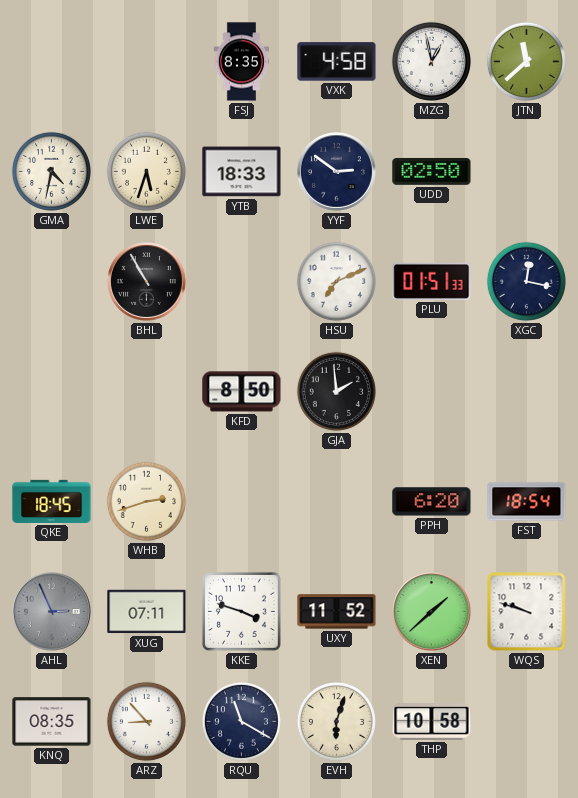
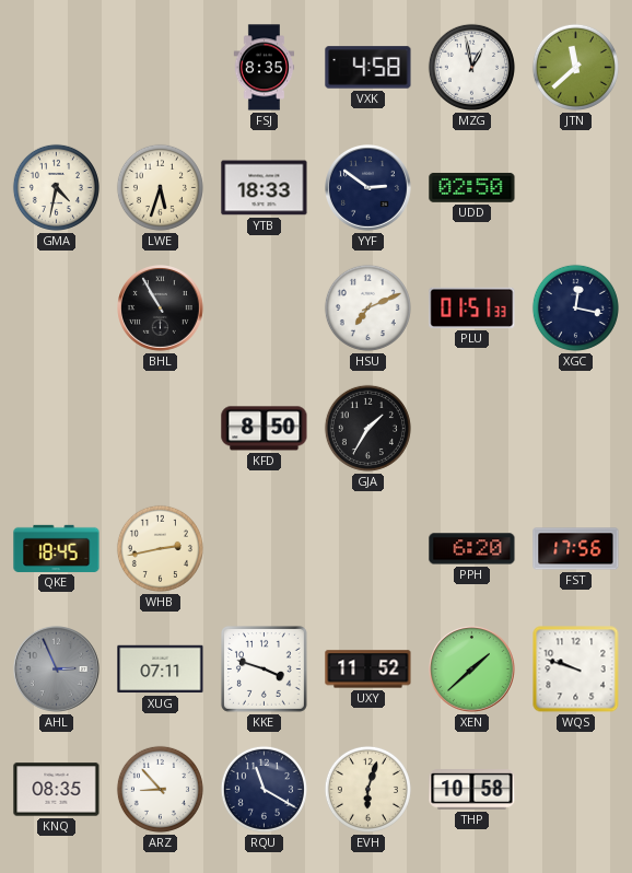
GJA: 1:59 -> 1:35
WHB: 2:42 -> 2:43
FST: 18:54 -> 17:56
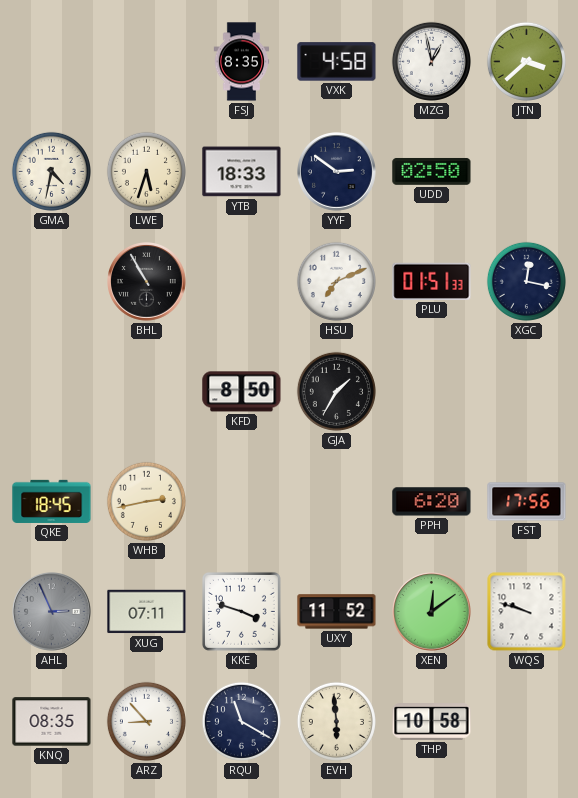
JTN: 11:38 -> 3:38
XEN: 1:38 -> 12:09
EVH: 6:03 -> 5:59
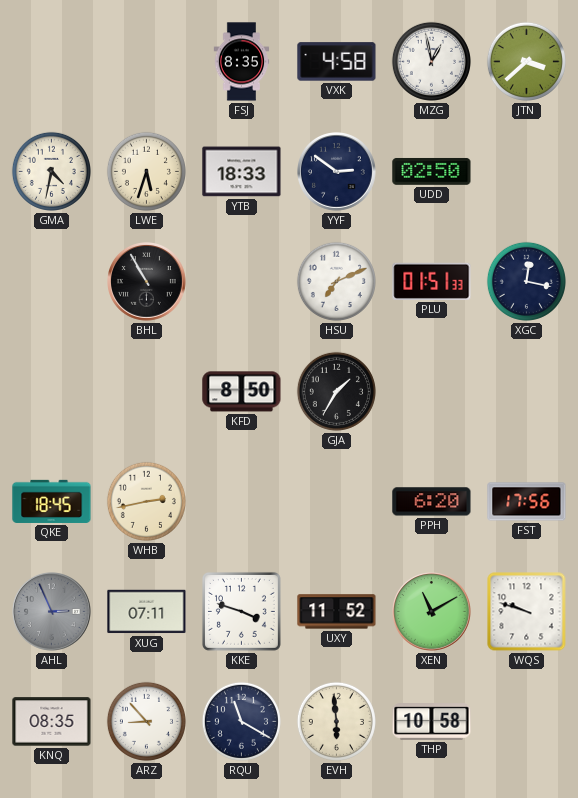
XEN: 12:09 -> 11:10
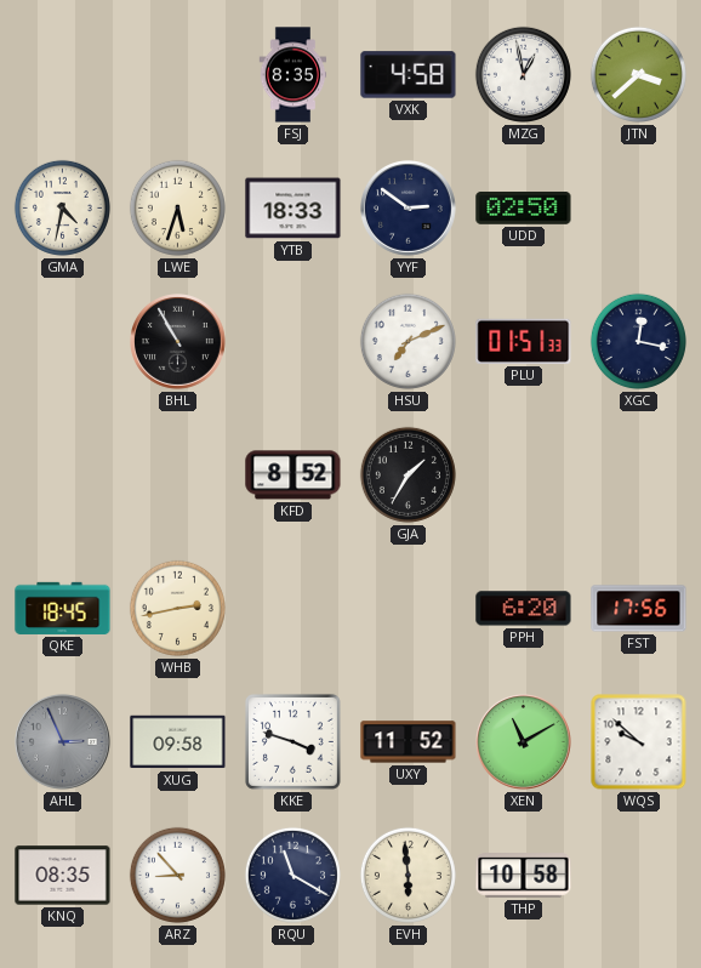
KFD: 8:50 -> 8:52
XUG: 07:11 -> 09:58
WQS: 9:48 -> 9:52
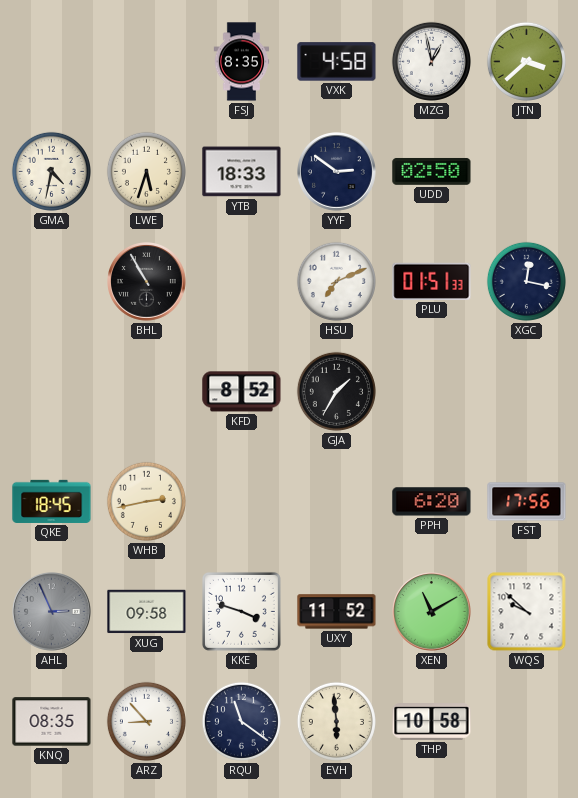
RQU: 11:20 -> 11:21
